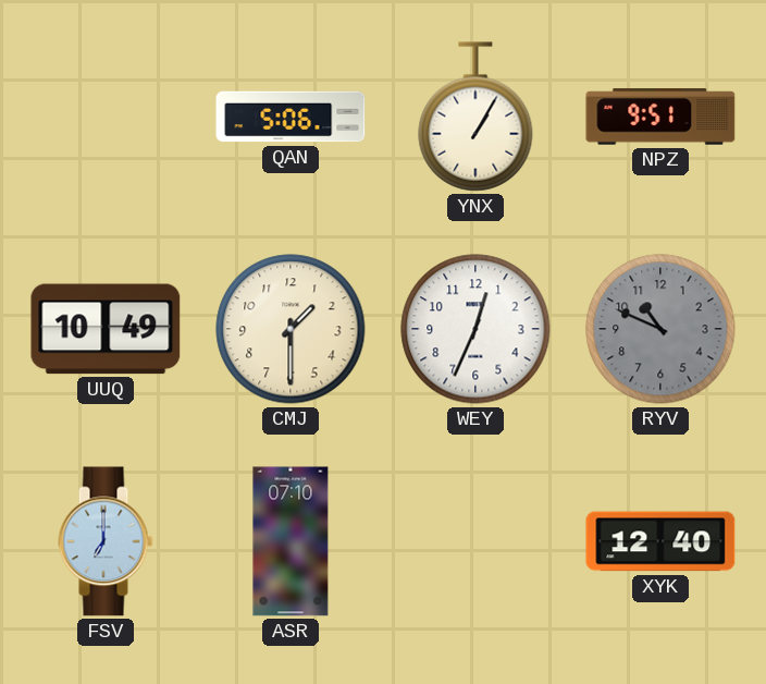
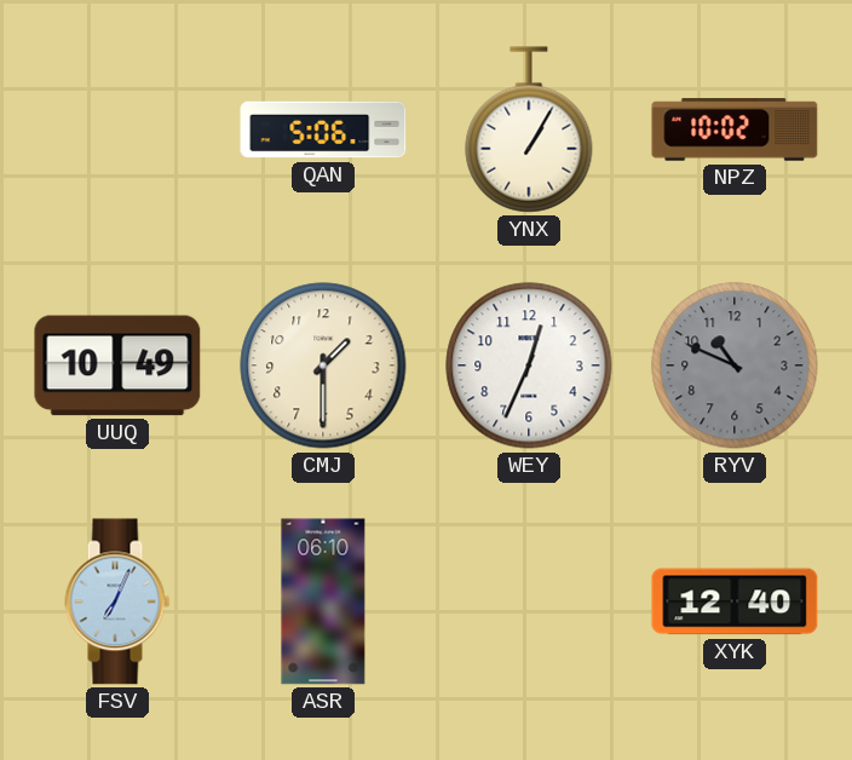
NPZ: 9:51 -> 10:02
FSV: 7:00 -> 7:04
ASR: 07:10 -> 06:10
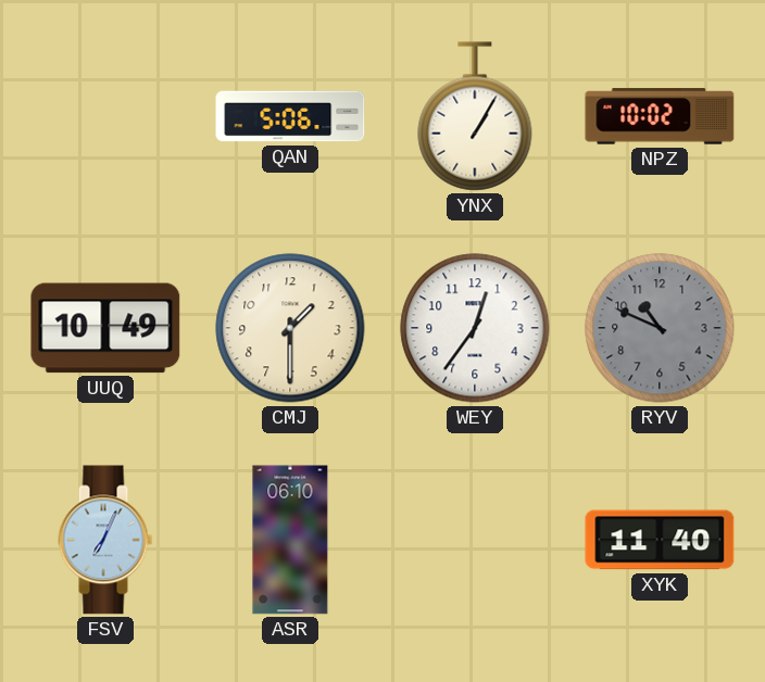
WEY: 12:34 -> 12:36
XYK: 12:40 -> 11:40
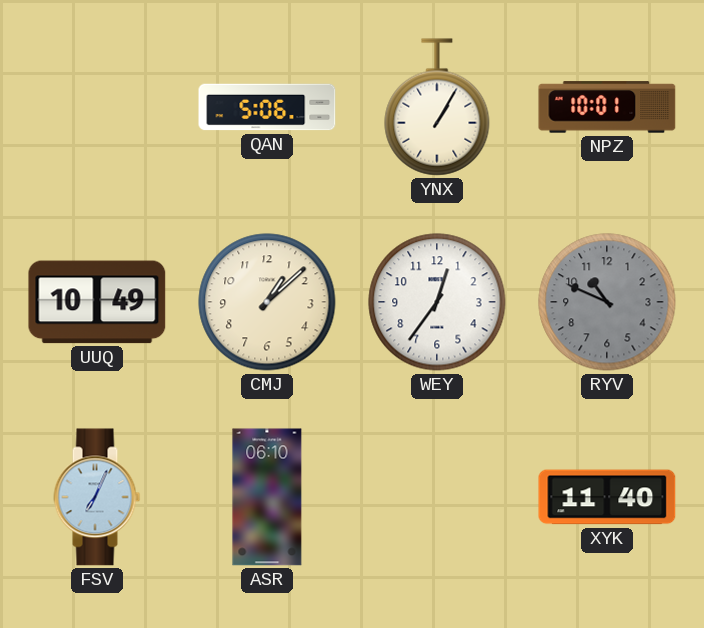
NPZ: 10:02 -> 10:01
CMJ: 1:30 -> 1:08
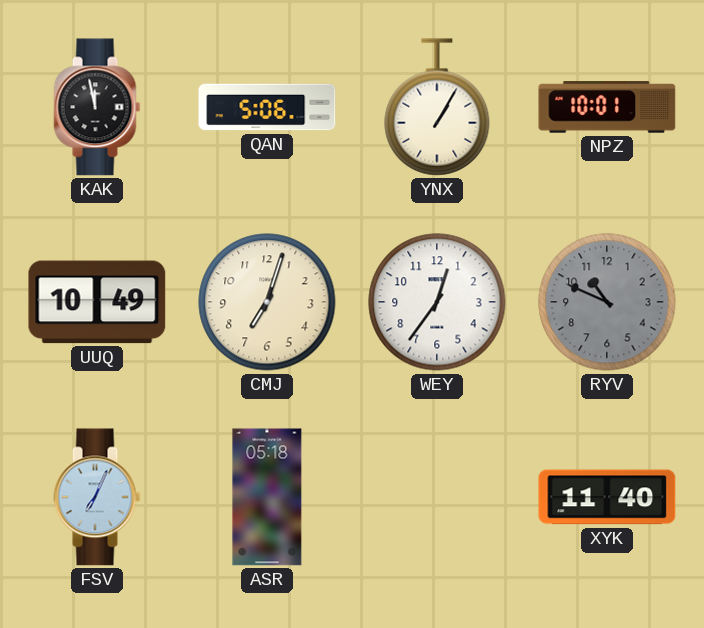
KAK: none -> 11:58
CMJ: 1:08 -> 7:03
ASR: 06:10 -> 05:18
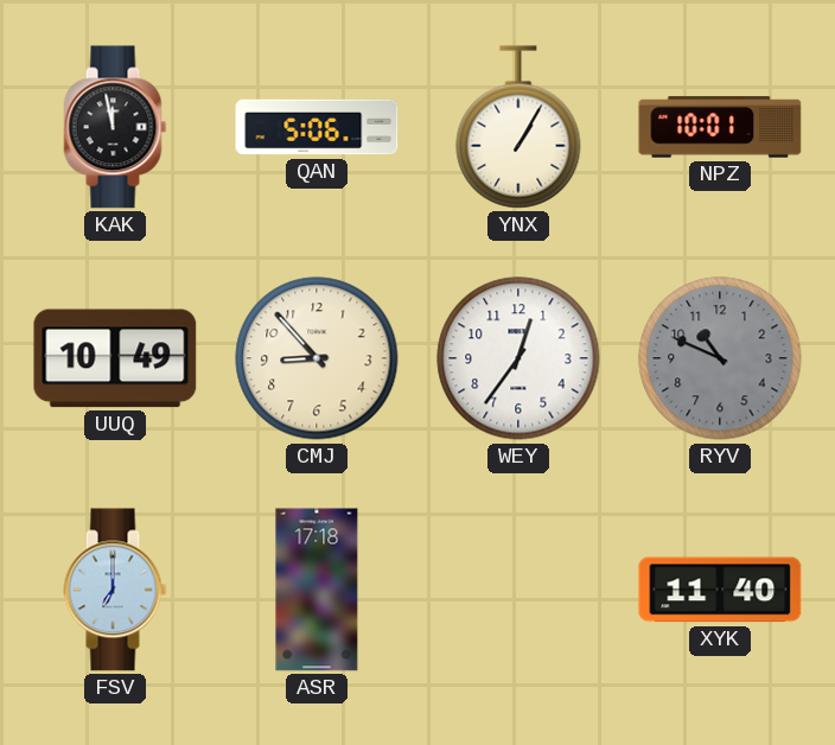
CMJ: 7:03 -> 8:53
FSV: 7:04 -> 7:00
ASR: 05:18 -> 17:18
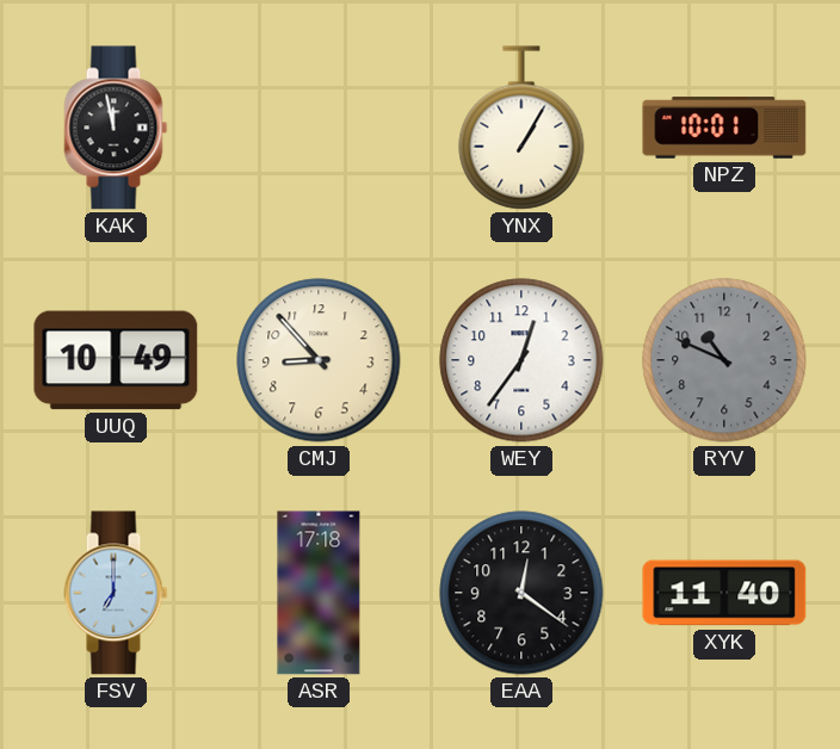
QAN: 5:06 -> none
EAA: none -> 12:21
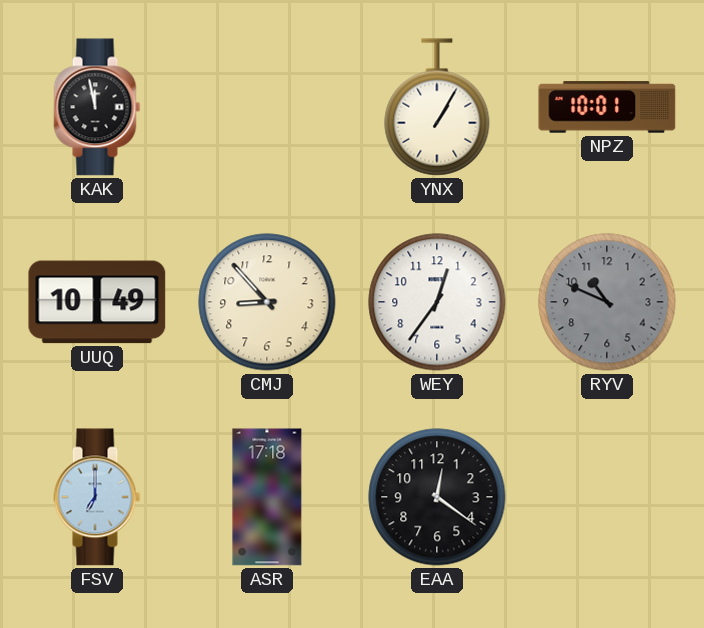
XYK: 11:40 -> none
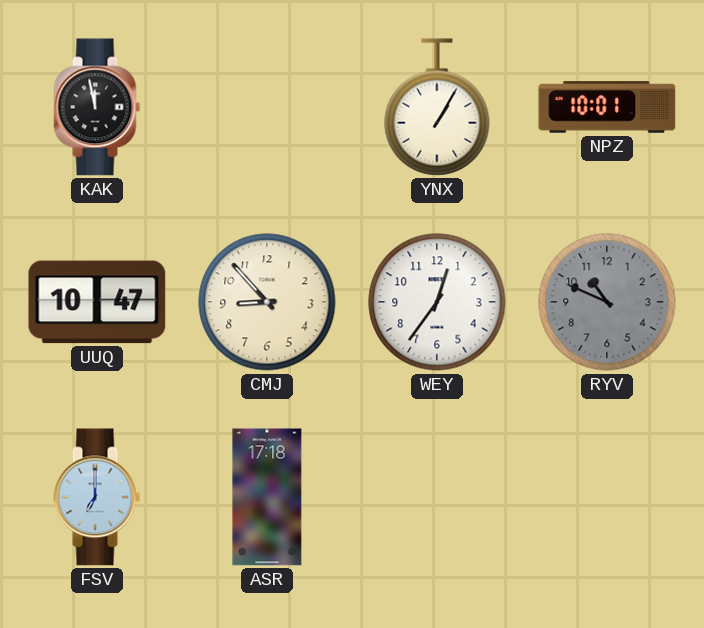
UUQ: 10:49 -> 10:47
EAA: 12:21 -> none
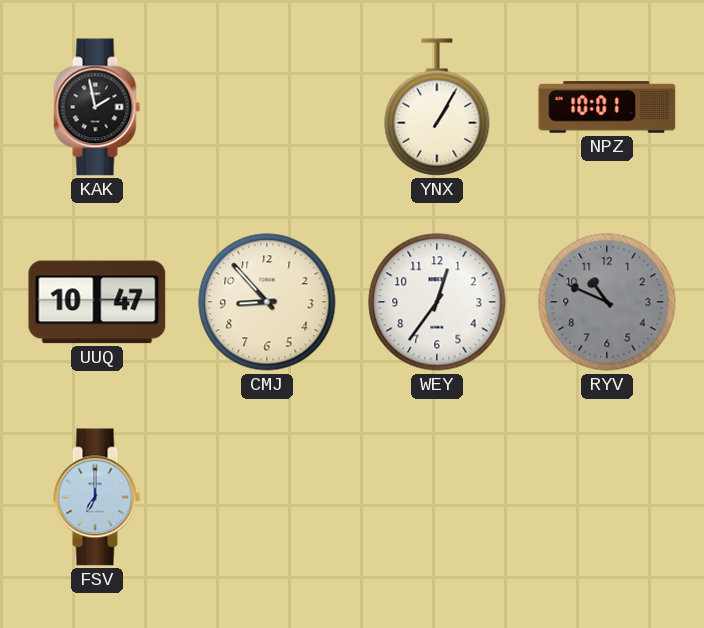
KAK: 11:58 -> 1:58
ASR: 17:18 -> none
